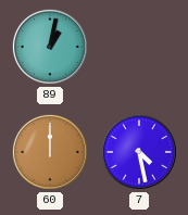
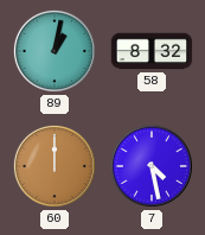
58: none -> 8:32
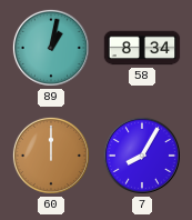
58: 8:32 -> 8:34
7: 4:28 -> 8:05
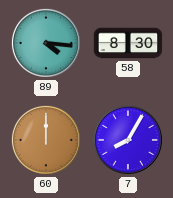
89: 1:02 -> 4:16
58: 8:34 -> 8:30
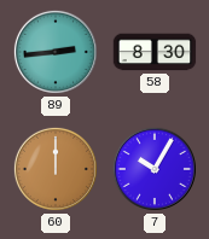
89: 4:16 -> 2:44
7: 8:05 -> 10:05
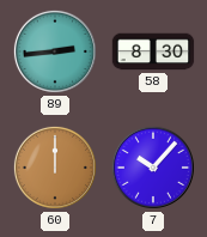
7: 10:05 -> 10:07
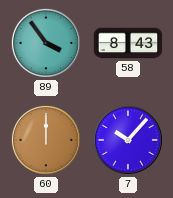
89: 2:44 -> 3:54
58: 8:30 -> 8:43
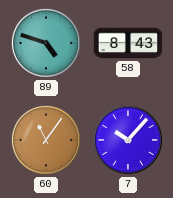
89: 3:54 -> 4:48
60: 12:00 -> 11:06
